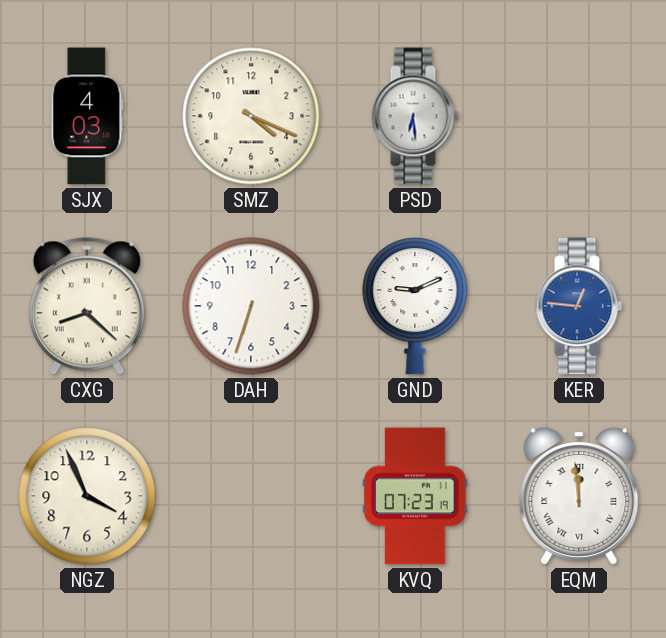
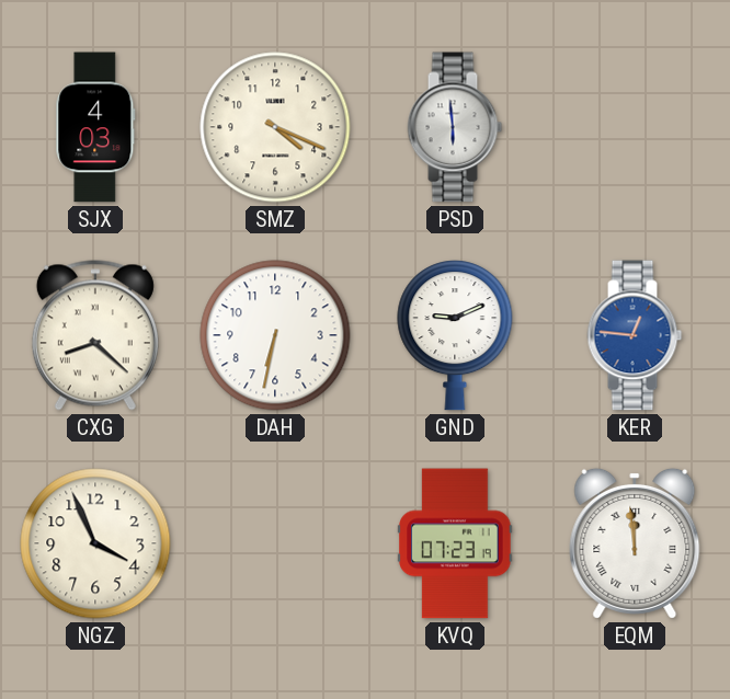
PSD: 6:29 -> 5:59
DAH: 6:33 -> 6:32
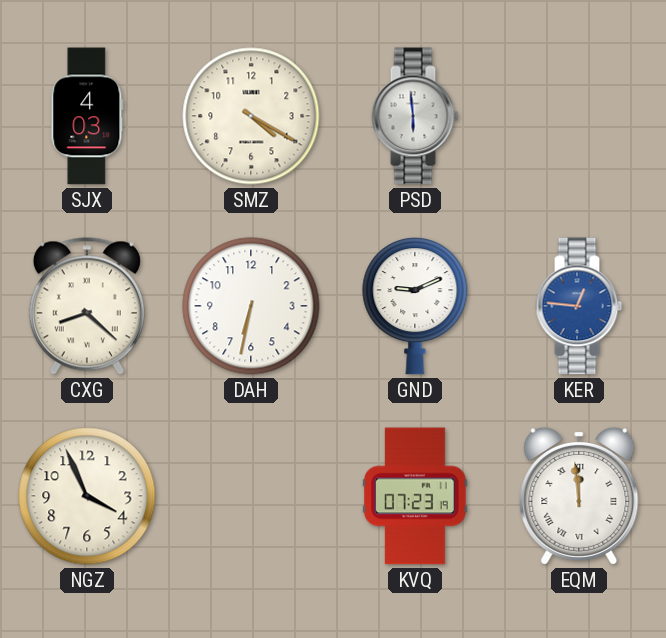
SMZ: 4:19 -> 4:20
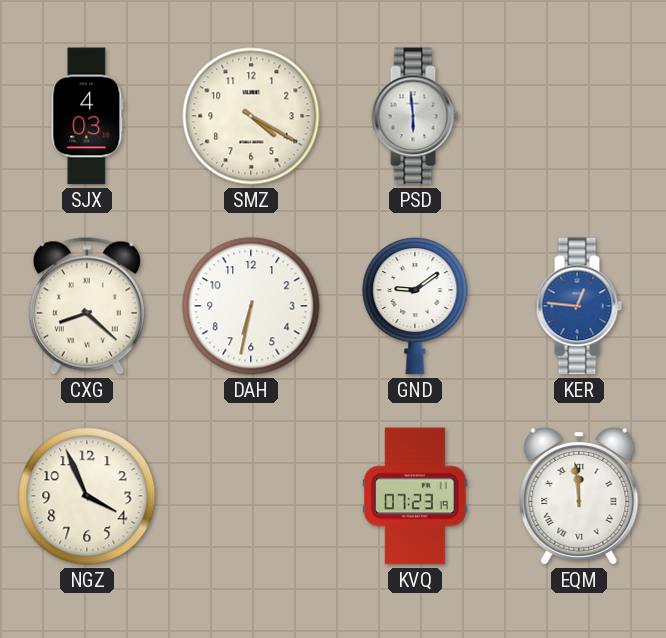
GND: 9:11 -> 9:09
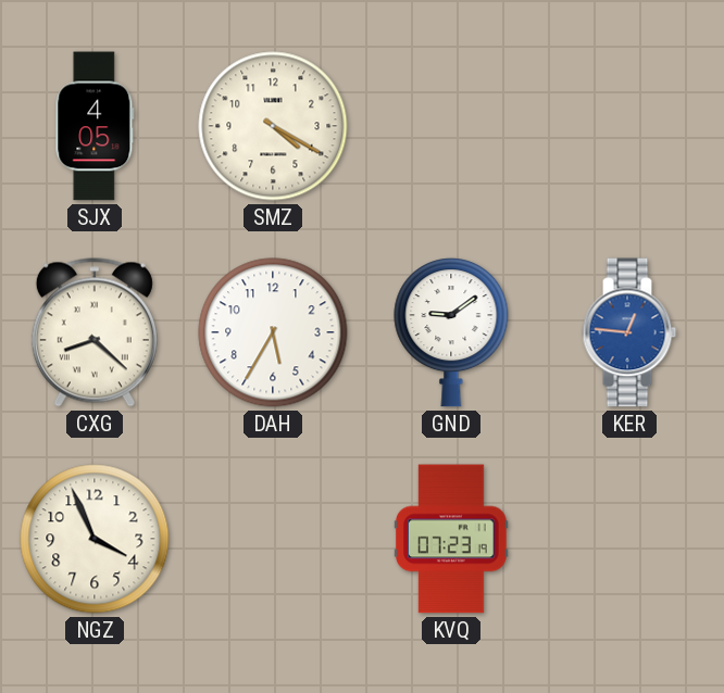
SJX: 4:03 -> 4:05
PSD: 5:59 -> none
DAH: 6:32 -> 5:35
EQM: 11:59 -> none
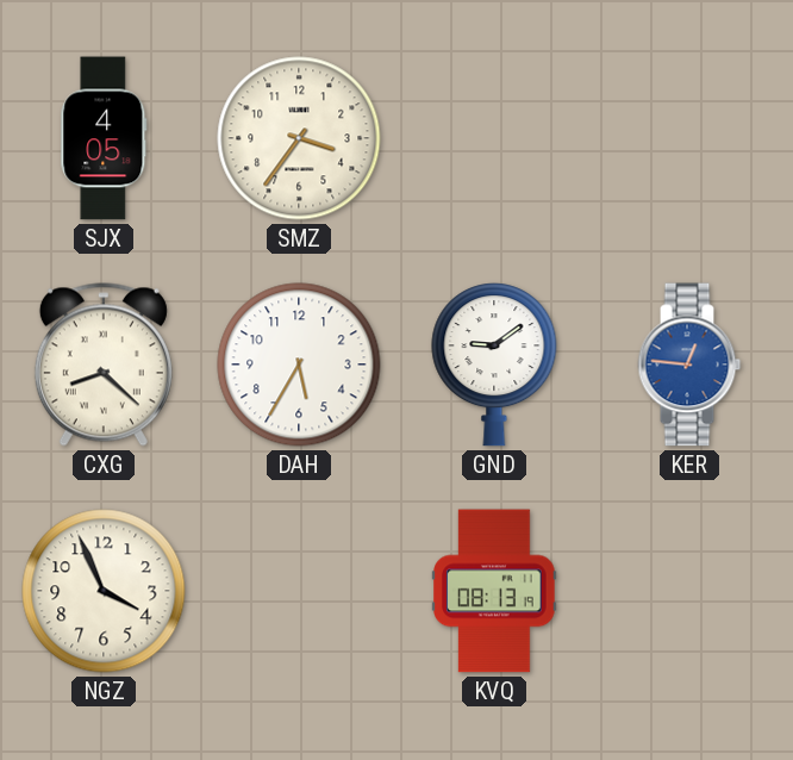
SMZ: 4:20 -> 3:36
KVQ: 07:23 -> 08:13
